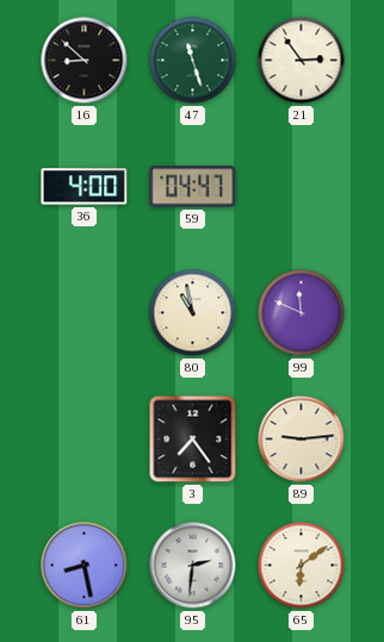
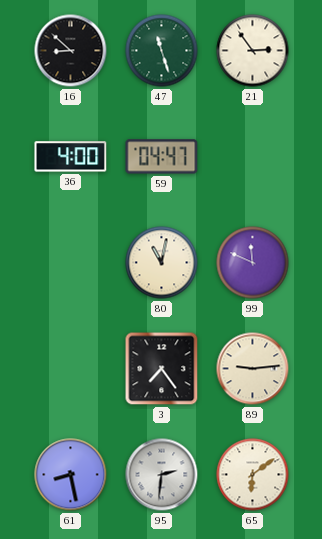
80: 10:58 -> 11:02
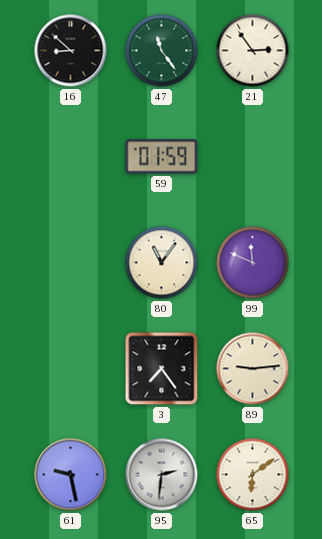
47: 11:27 -> 11:24
36: 4:00 -> none
59: 04:47 -> 01:59
80: 11:02 -> 11:06
61: 8:28 -> 9:28
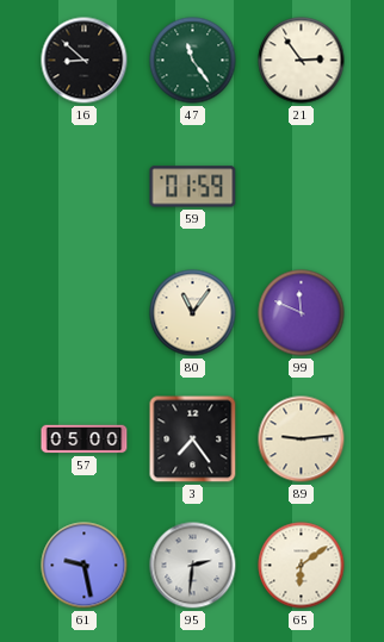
57: none -> 05:00
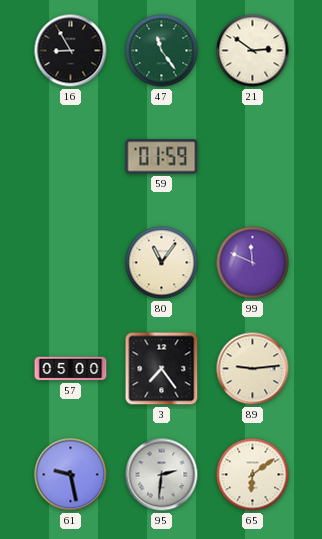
16: 8:52 -> 8:55
21: 2:54 -> 2:51
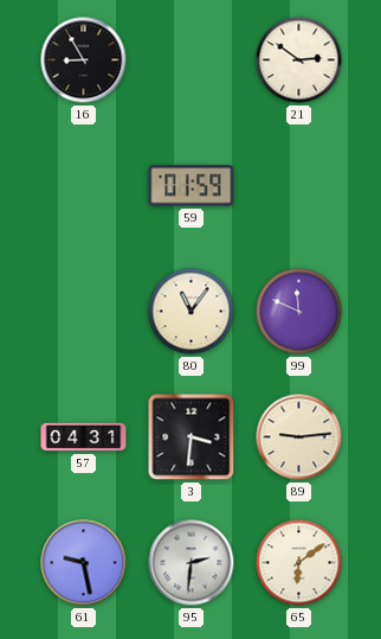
47: 11:24 -> none
57: 05:00 -> 04:31
3: 7:24 -> 3:31
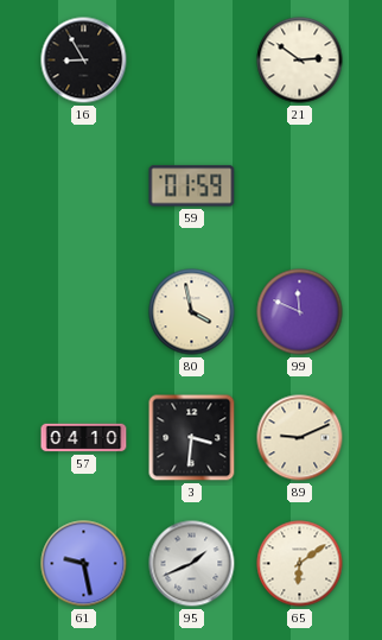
80: 11:06 -> 3:58
57: 04:31 -> 04:10
89: 9:14 -> 9:11
95: 2:31 -> 1:41
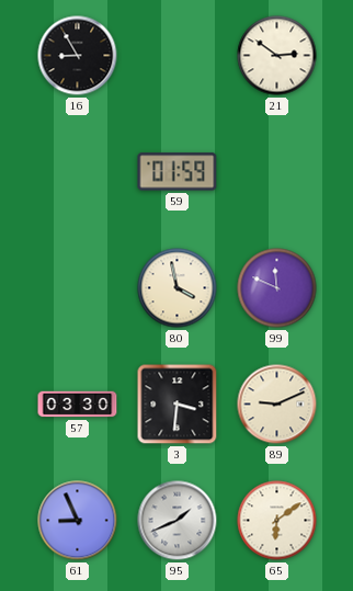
57: 04:10 -> 03:30
61: 9:28 -> 8:56
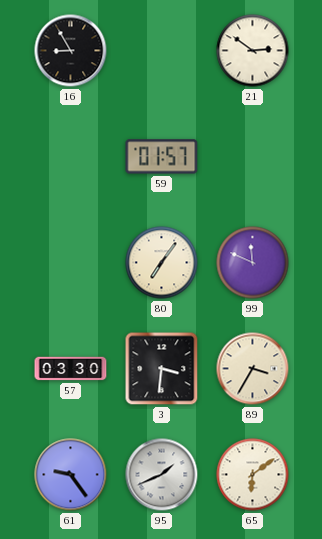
59: 01:59 -> 01:57
80: 3:58 -> 7:06
89: 9:11 -> 3:35
61: 8:56 -> 9:24
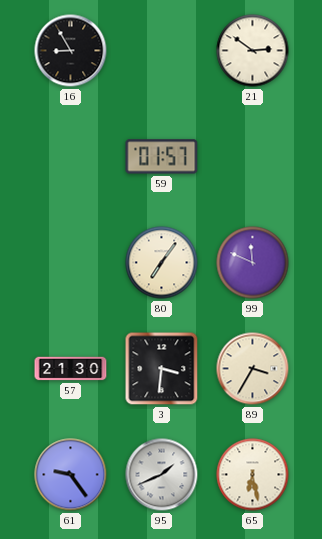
57: 03:30 -> 21:30
65: 6:09 -> 6:28
